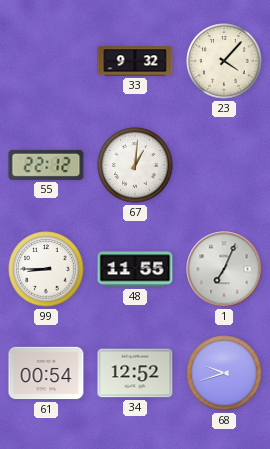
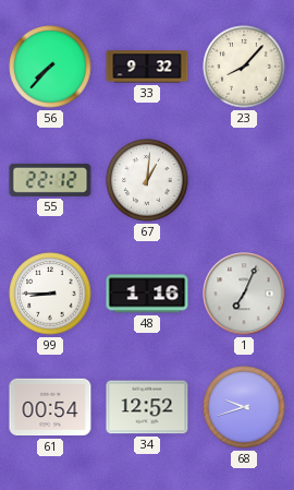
56: none -> 7:37
23: 4:07 -> 8:07
48: 11:55 -> 1:16
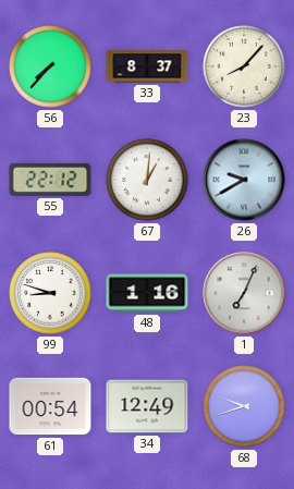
33: 9:32 -> 8:37
26: none -> 9:40
99: 8:45 -> 8:48
34: 12:52 -> 12:49
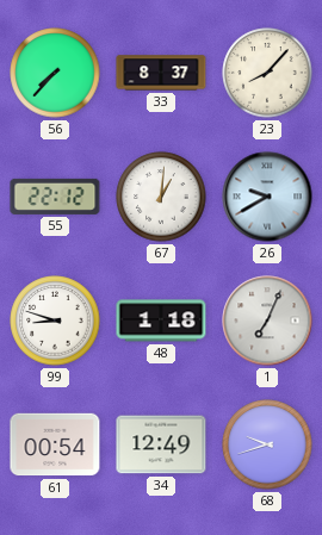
48: 1:16 -> 1:18
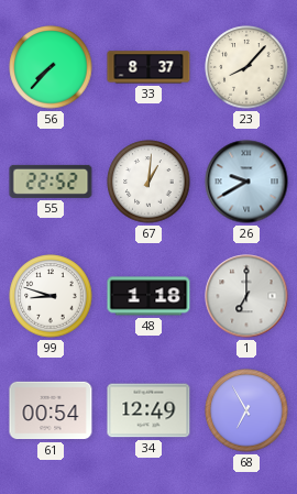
55: 22:12 -> 22:52
1: 7:04 -> 7:00
68: 9:42 -> 6:55
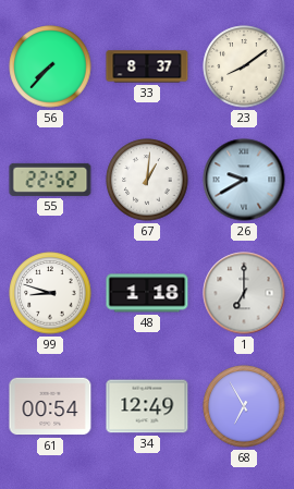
23: 8:07 -> 8:09
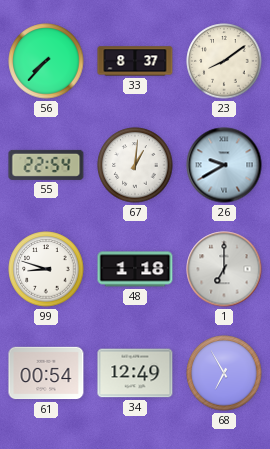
55: 22:52 -> 22:54
